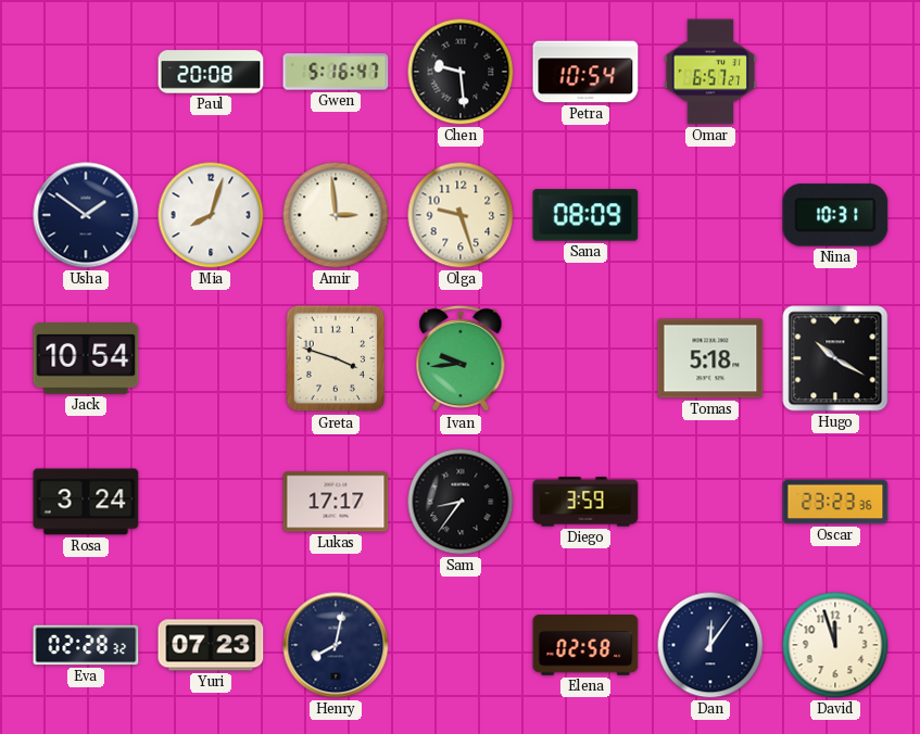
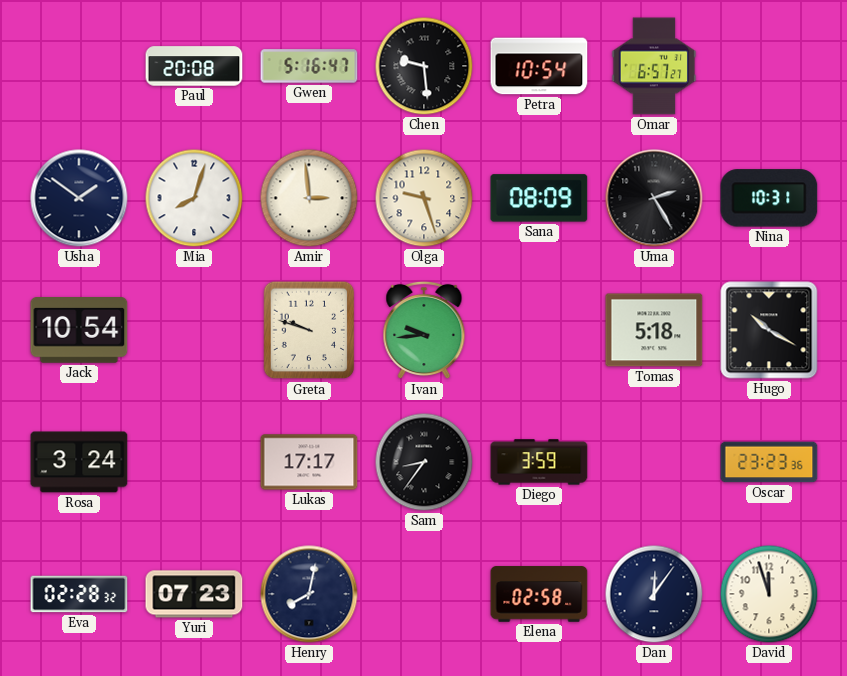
Uma: none -> 2:25
Greta: 3:48 -> 9:48
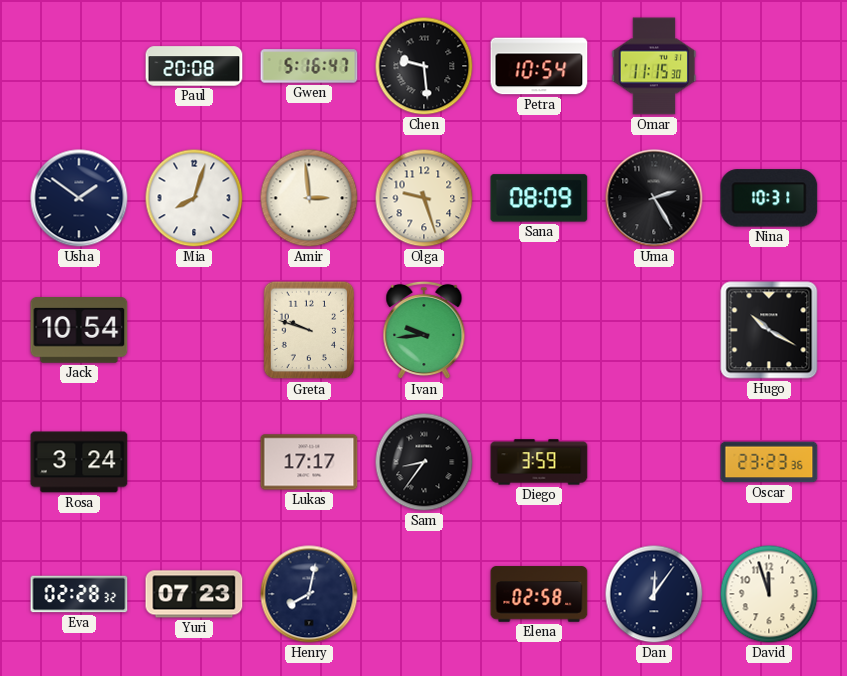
Omar: 6:57 -> 11:15
Tomas: 5:18 -> none
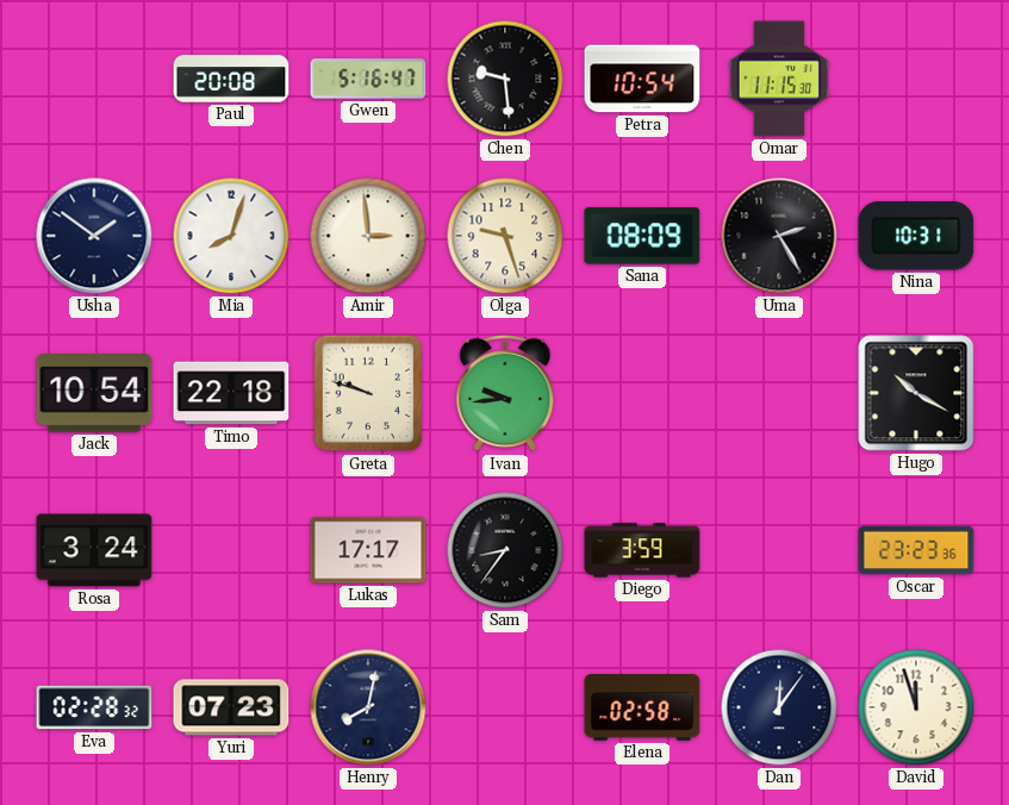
Timo: none -> 22:18
